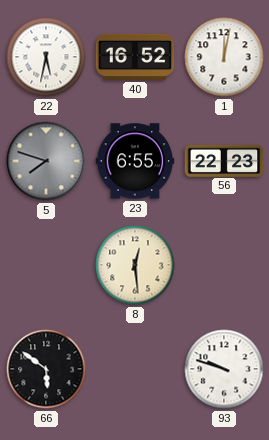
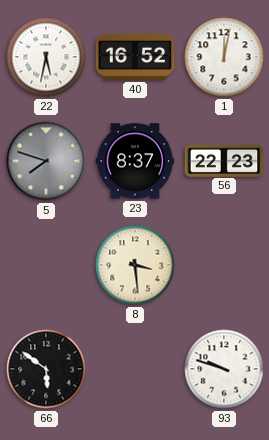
23: 6:55 -> 8:37
8: 12:29 -> 3:29
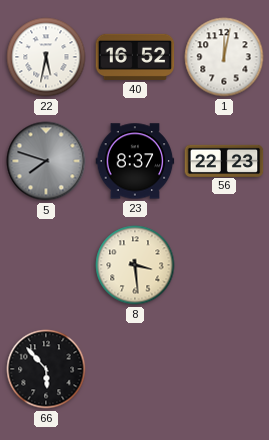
66: 5:51 -> 5:53
93: 9:48 -> none
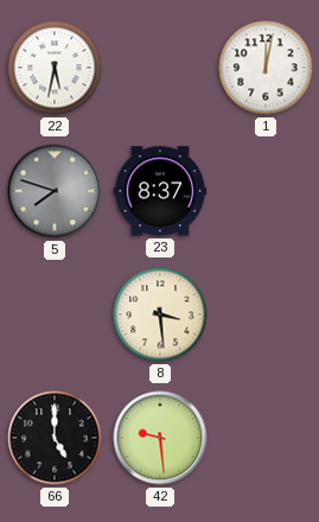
40: 16:52 -> none
56: 22:23 -> none
66: 5:53 -> 5:00
42: none -> 9:29
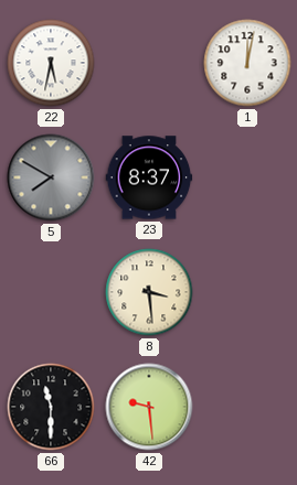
5: 7:48 -> 7:50
66: 5:00 -> 11:30
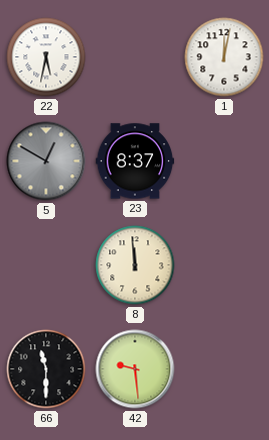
5: 7:50 -> 12:50
8: 3:29 -> 11:59
